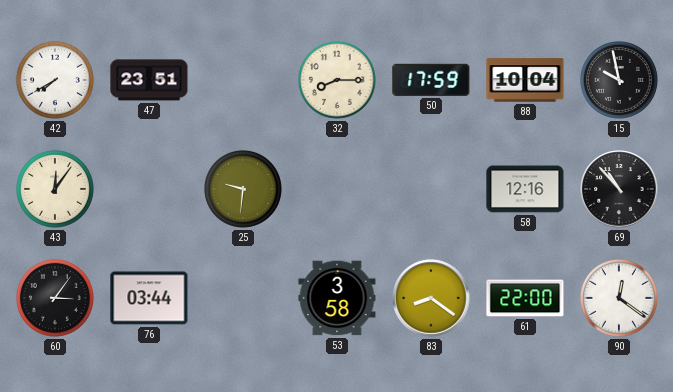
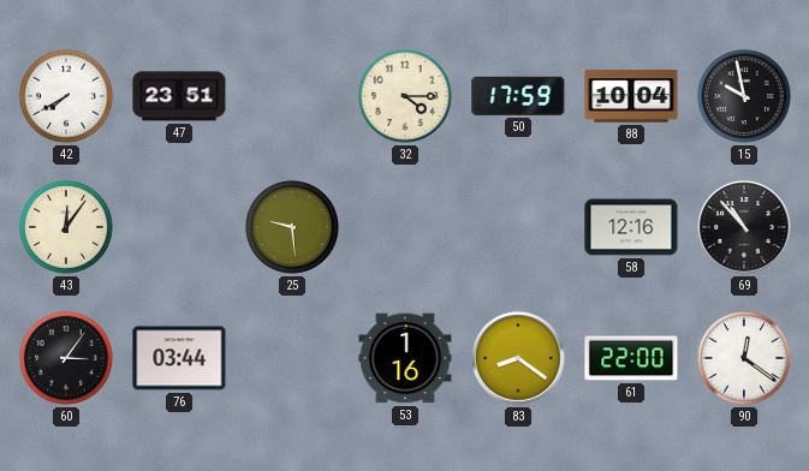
32: 8:15 -> 4:15
25: 9:31 -> 9:29
53: 3:58 -> 1:16
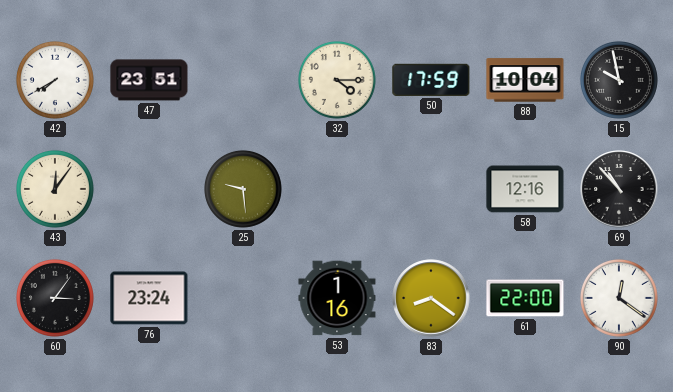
76: 03:44 -> 23:24
